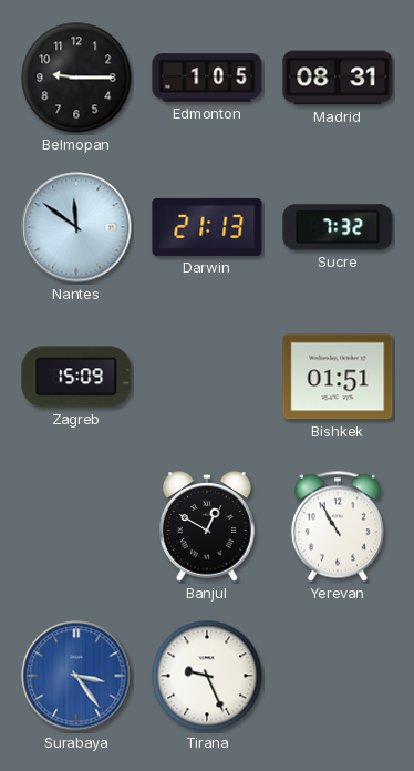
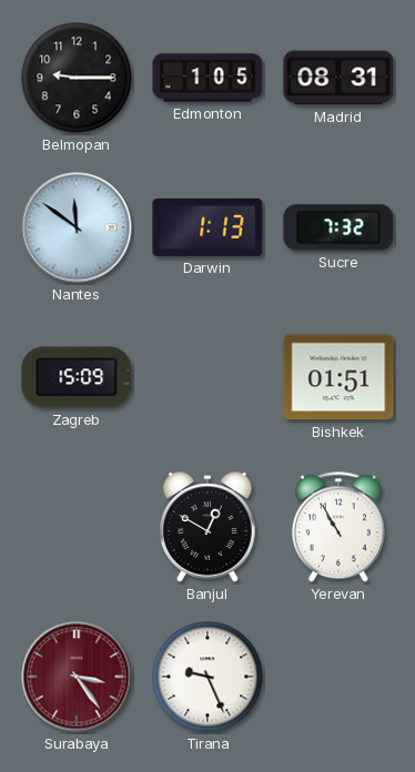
Darwin: 21:13 -> 1:13
Surabaya dial: blue -> burgundy
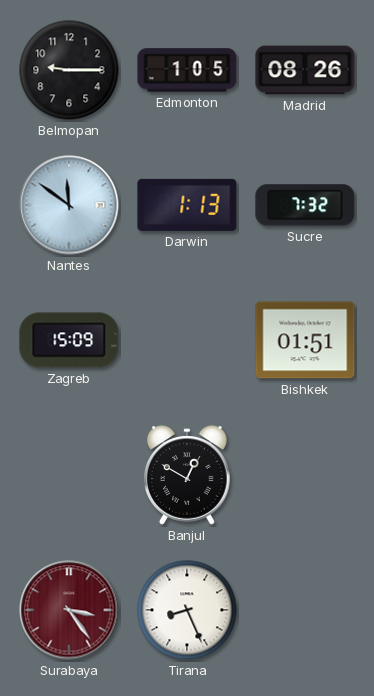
Madrid: 08:31 -> 08:26
Yerevan: 10:55 -> none
Tirana: 9:26 -> 8:26
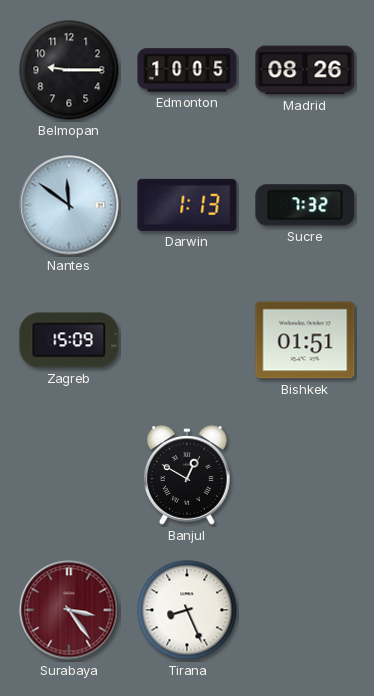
Edmonton: 1:05 -> 10:05
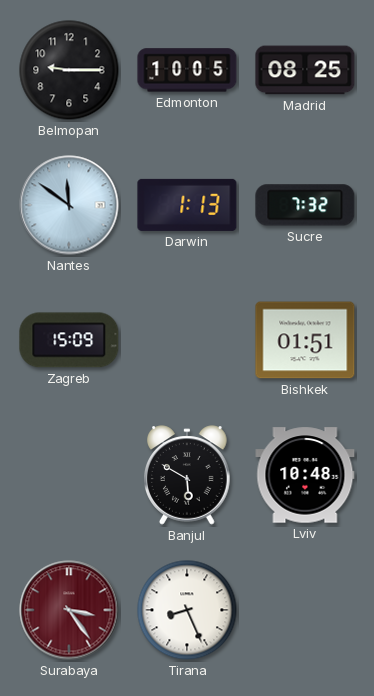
Madrid: 08:26 -> 08:25
Banjul: 12:50 -> 5:50
Lviv: none -> 10:48
